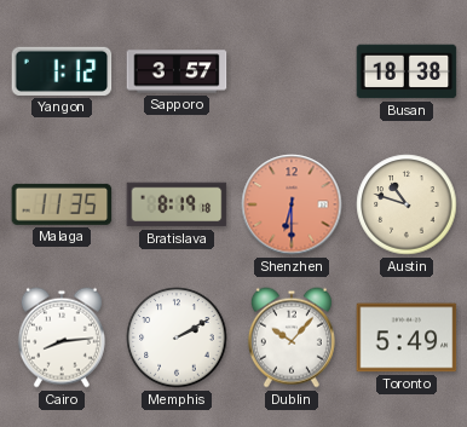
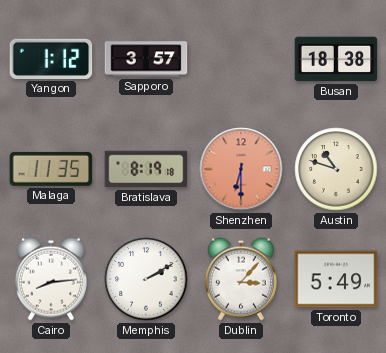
Dublin: 10:07 -> 3:07
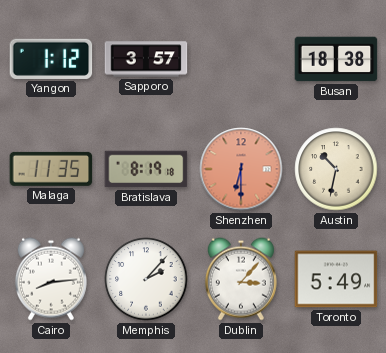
Austin: 10:48 -> 10:32
Memphis: 2:10 -> 2:07
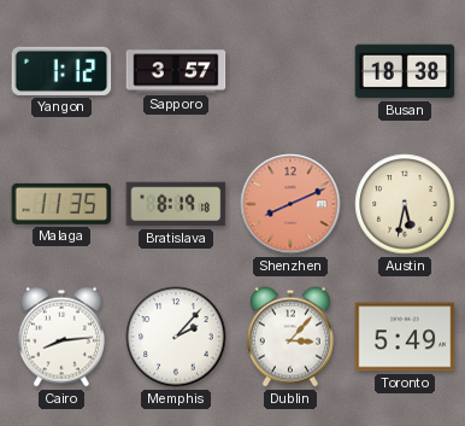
Shenzhen: 6:30 -> 8:11
Austin: 10:32 -> 5:32
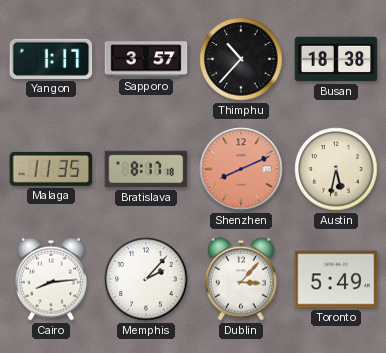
Yangon: 1:12 -> 1:17
Thimphu: none -> 10:37
Bratislava: 8:19 -> 8:17
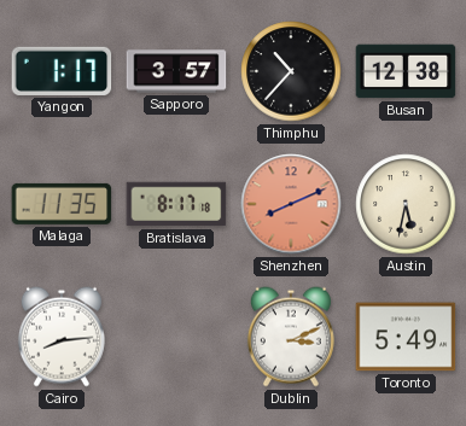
Busan: 18:38 -> 12:38
Memphis: 2:07 -> none
Dublin: 3:07 -> 3:11
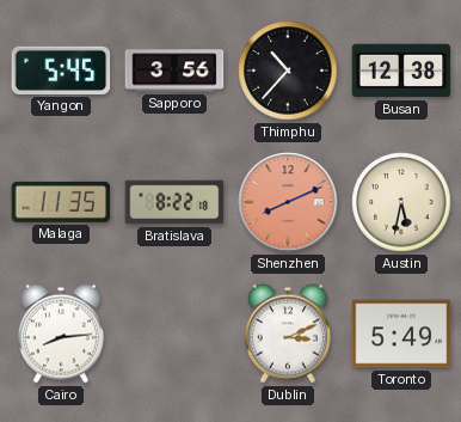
Yangon: 1:17 -> 5:45
Sapporo: 3:57 -> 3:56
Bratislava: 8:17 -> 8:22
